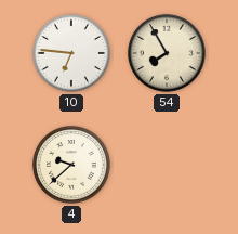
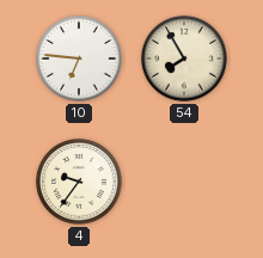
4: 9:38 -> 9:36
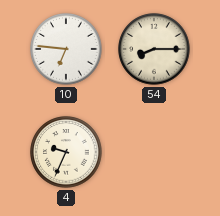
54: 7:55 -> 8:15
4: 9:36 -> 9:34
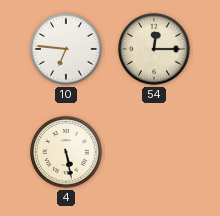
54: 8:15 -> 12:15
4: 9:34 -> 5:28
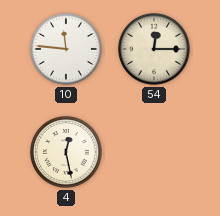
10: 6:46 -> 11:46
4: 5:28 -> 12:28
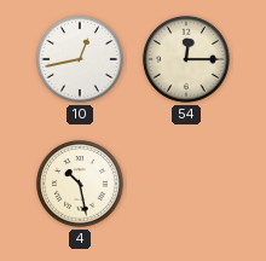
10: 11:46 -> 12:43
4: 12:28 -> 10:28
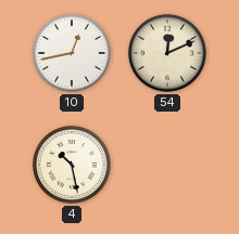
54: 12:15 -> 12:11
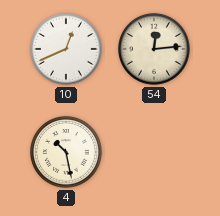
10: 12:43 -> 12:41
54: 12:11 -> 12:14
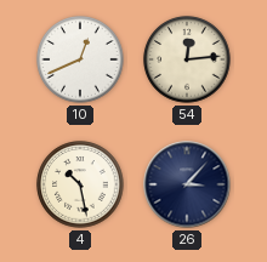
26: none -> 3:07
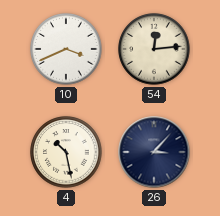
10: 12:41 -> 3:41
